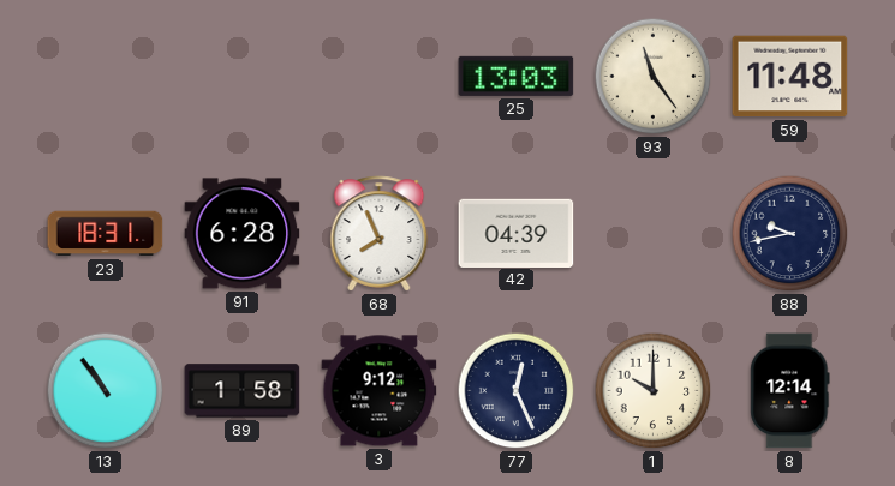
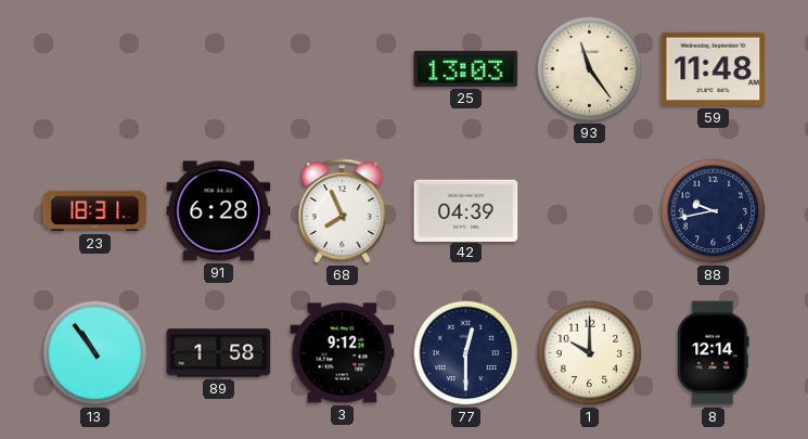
77: 12:26 -> 12:30
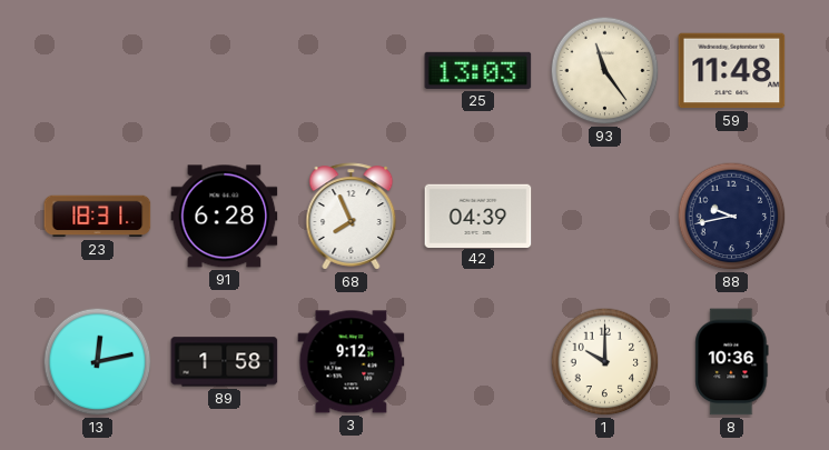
13: 10:54 -> 12:13
77: 12:30 -> none
8: 12:14 -> 10:36
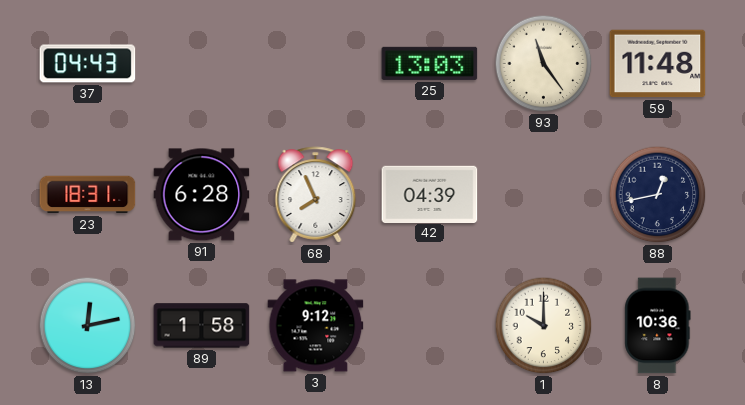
37: none -> 04:43
88: 9:43 -> 12:43
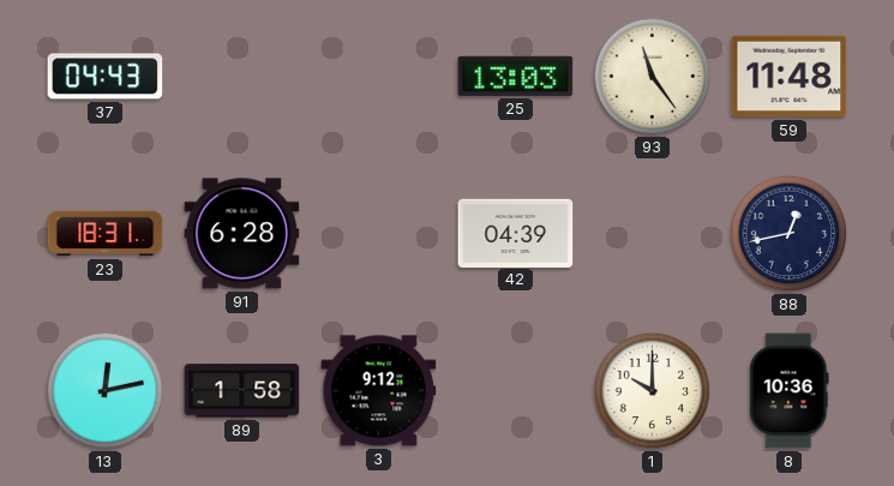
68: 7:56 -> none
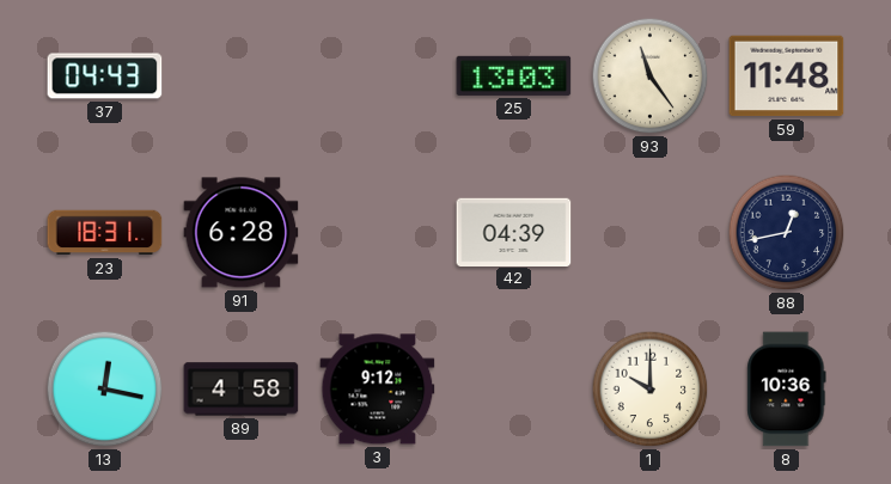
13: 12:13 -> 12:17
89: 1:58 -> 4:58
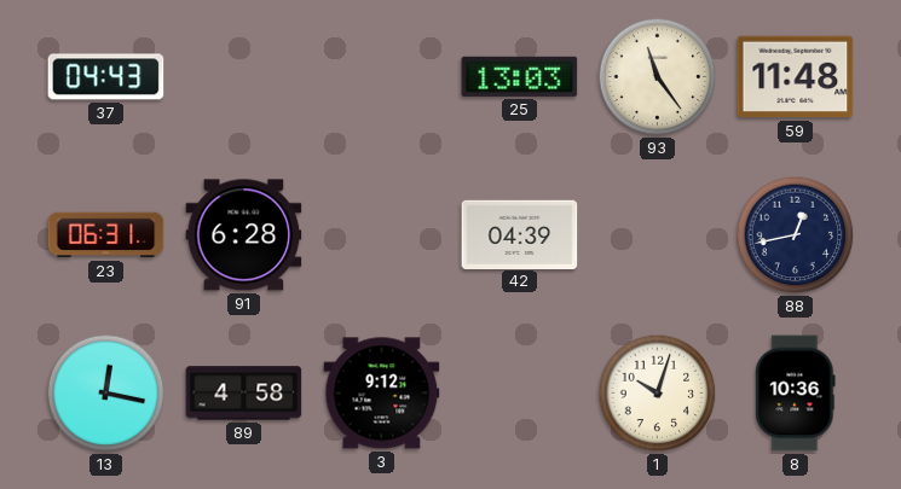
23: 18:31 -> 06:31
1: 10:00 -> 10:03
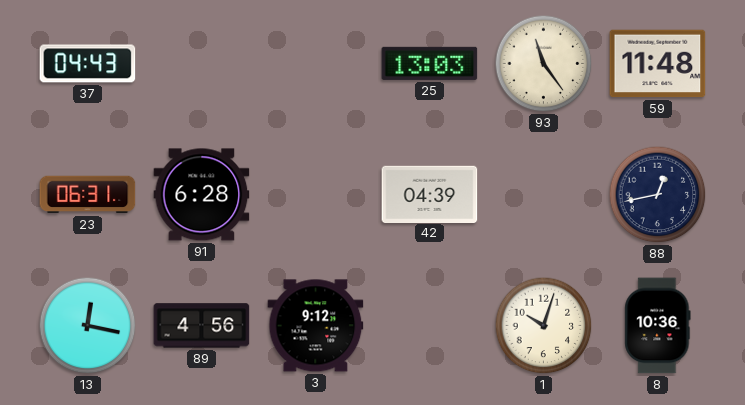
89: 4:58 -> 4:56
